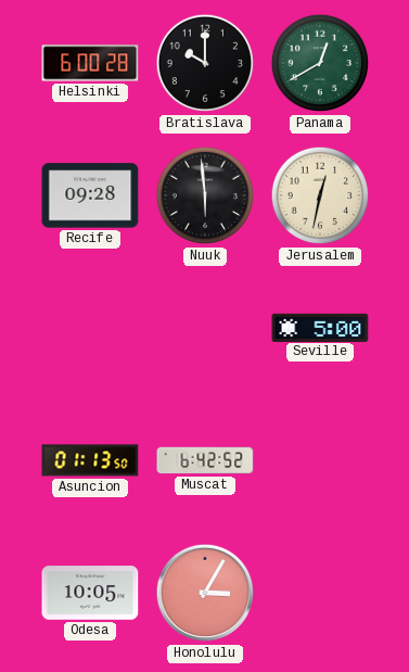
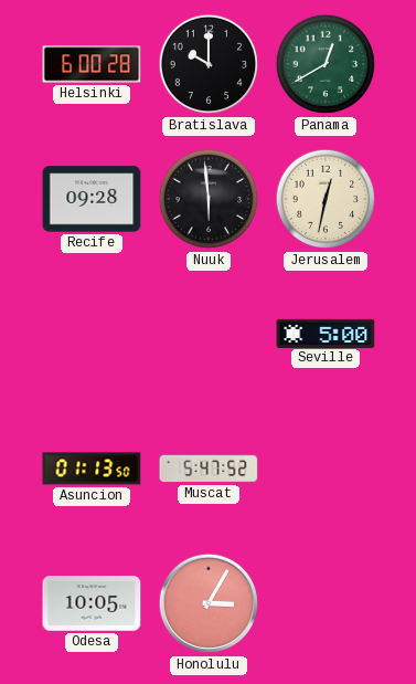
Muscat: 6:42 -> 5:47
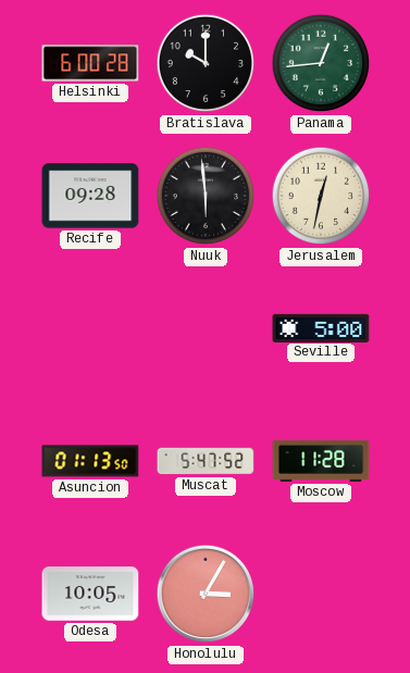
Panama: 12:40 -> 12:44
Moscow: none -> 11:28
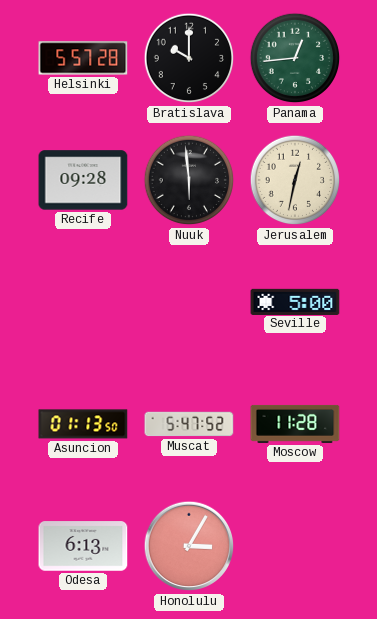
Helsinki: 6:00 -> 5:57
Odesa: 10:05 -> 6:13
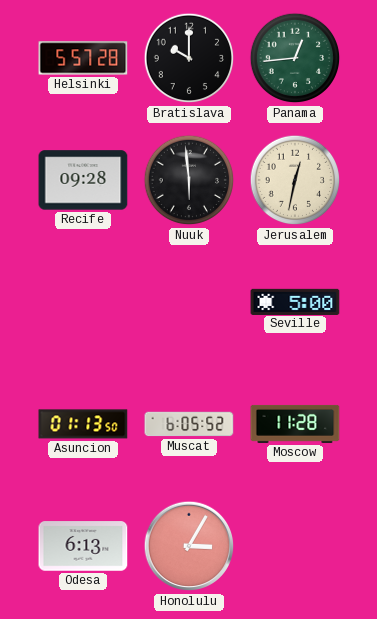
Muscat: 5:47 -> 6:05
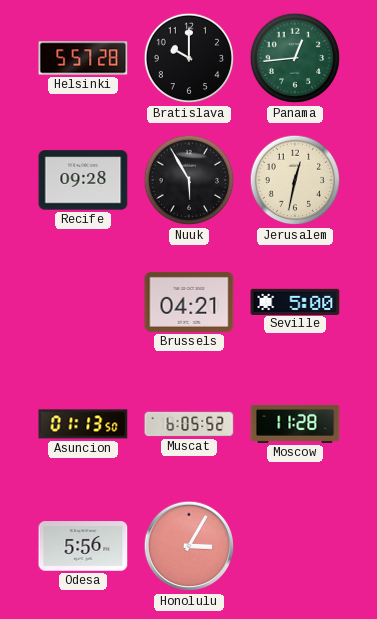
Nuuk: 5:59 -> 5:55
Brussels: none -> 04:21
Odesa: 6:13 -> 5:56
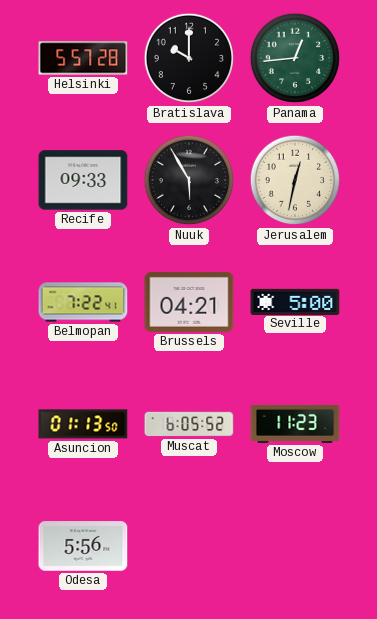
Recife: 09:28 -> 09:33
Belmopan: none -> 7:22
Moscow: 11:28 -> 11:23
Honolulu: 3:05 -> none
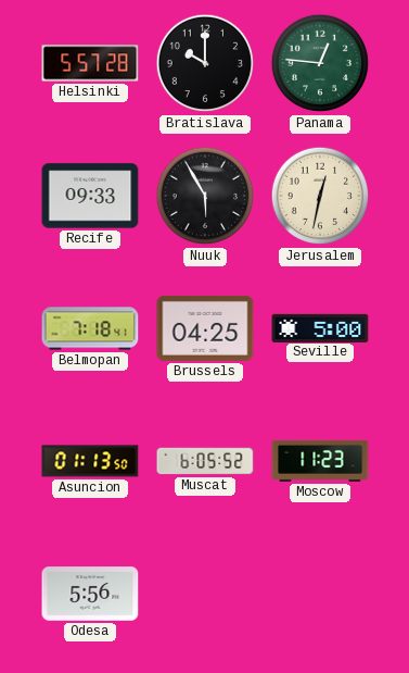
Panama: 12:44 -> 12:46
Belmopan: 7:22 -> 7:18
Brussels: 04:21 -> 04:25
